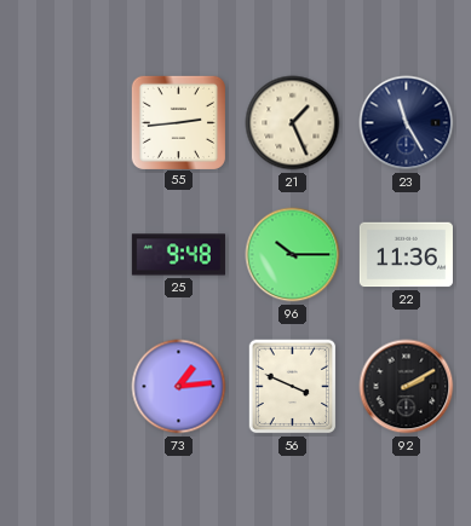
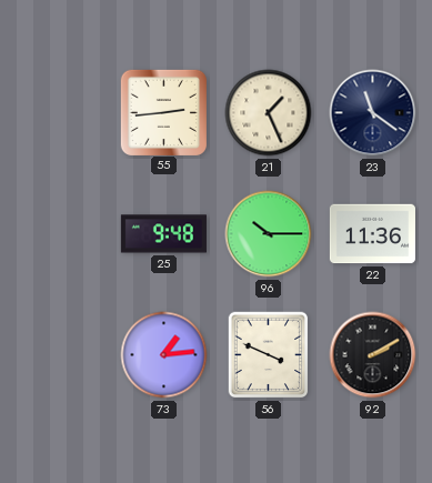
23: 11:25 -> 11:21
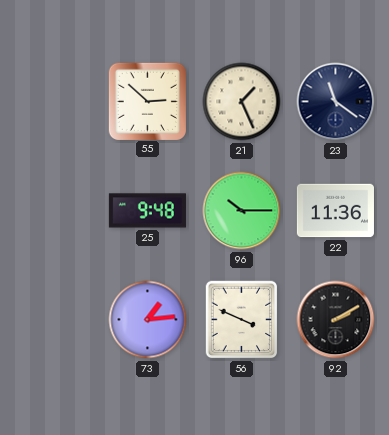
55: 2:44 -> 2:52
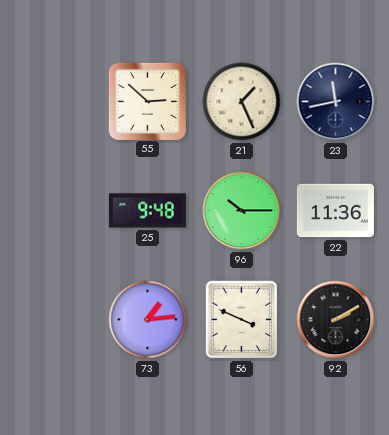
23: 11:21 -> 11:43
